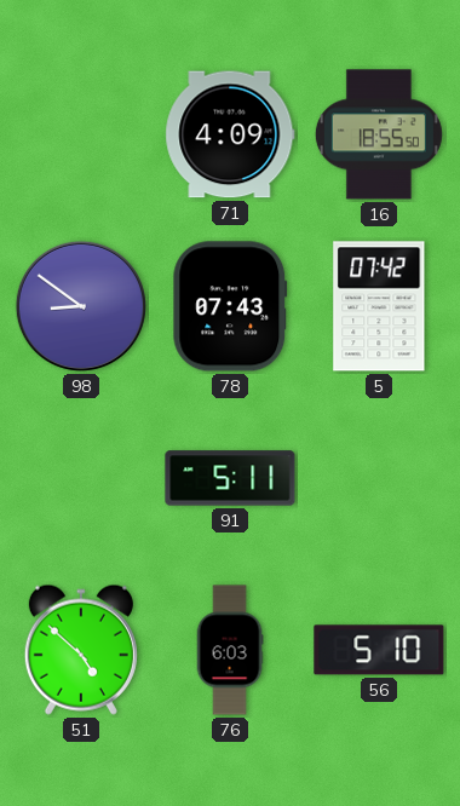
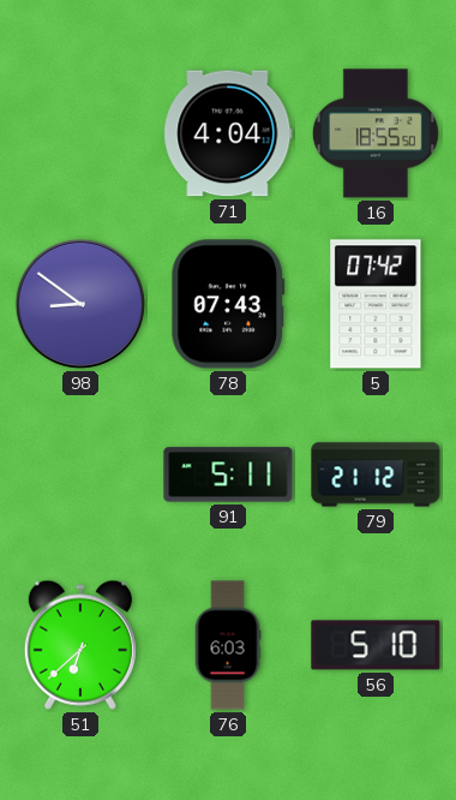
71: 4:09 -> 4:04
79: none -> 21:12
51: 4:52 -> 6:38
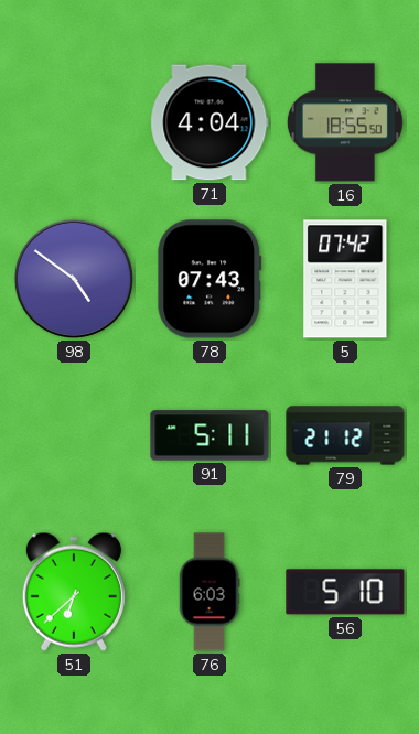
98: 8:51 -> 4:51
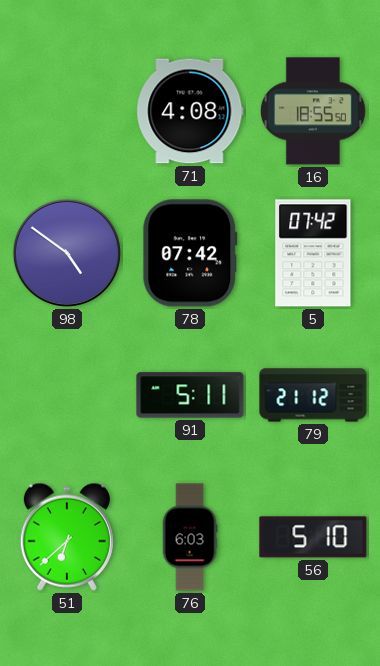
71: 4:04 -> 4:08
78: 07:43 -> 07:42
